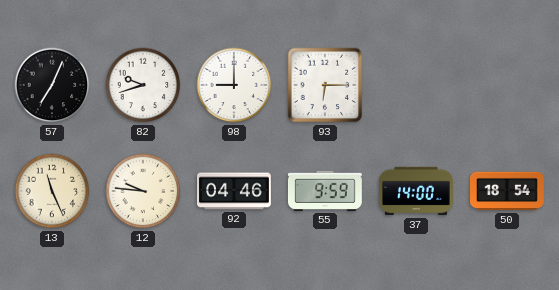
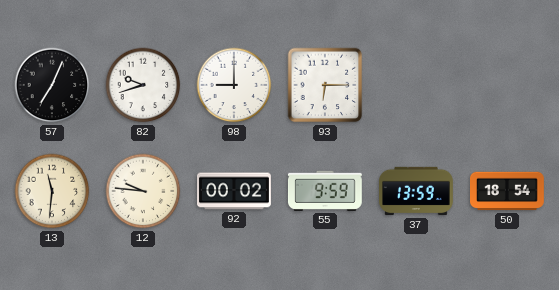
13: 11:26 -> 11:31
92: 04:46 -> 00:02
37: 14:00 -> 13:59
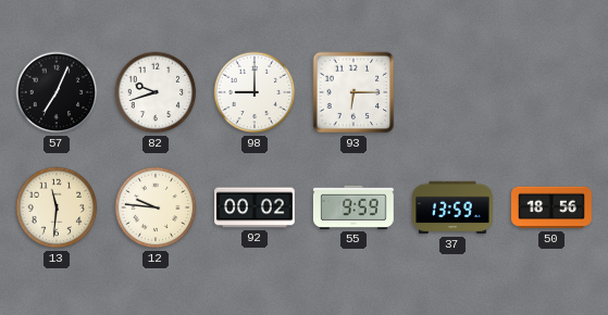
50: 18:54 -> 18:56
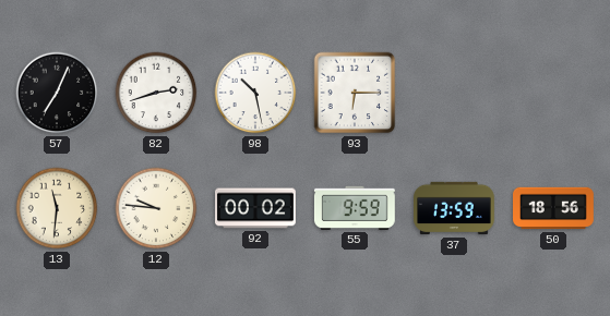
82: 9:42 -> 2:42
98: 9:00 -> 10:28
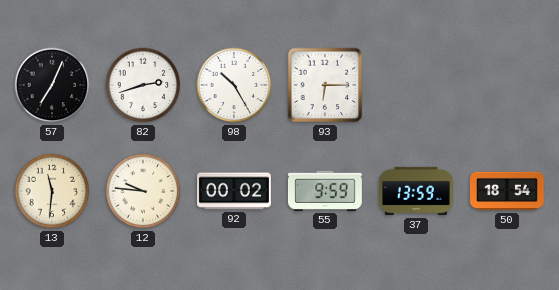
98: 10:28 -> 10:25
50: 18:56 -> 18:54
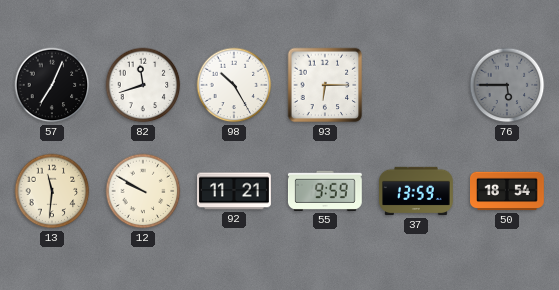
82: 2:42 -> 11:42
76: none -> 5:45
12: 9:46 -> 9:50
92: 00:02 -> 11:21
